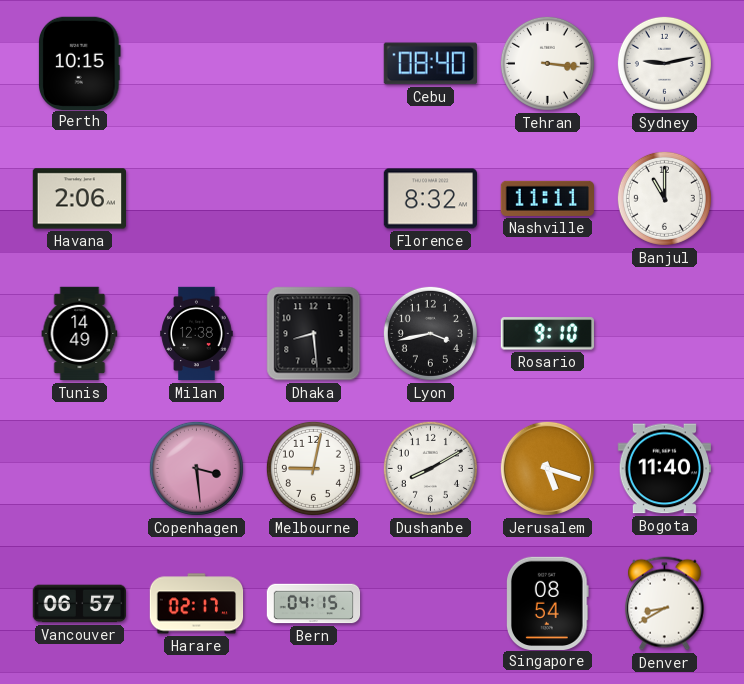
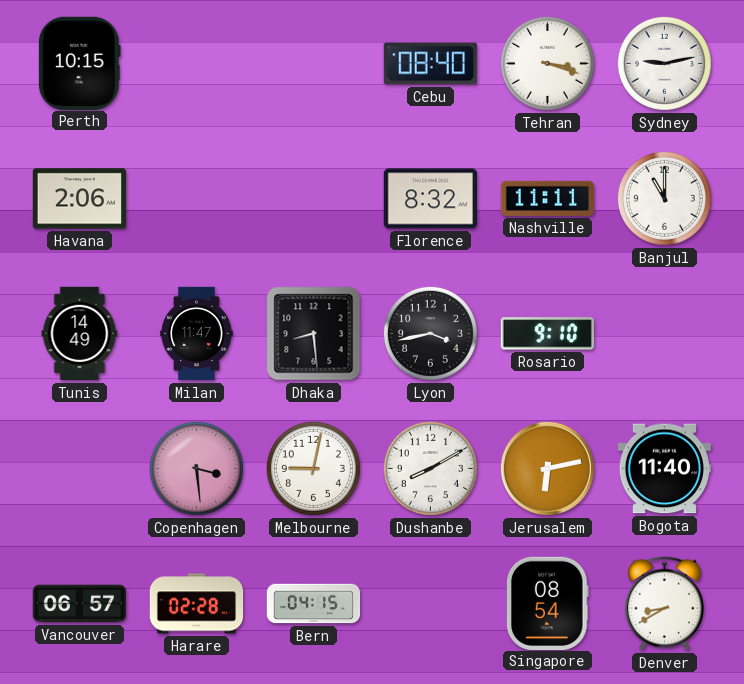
Tehran: 3:16 -> 3:18
Milan: 12:38 -> 11:47
Jerusalem: 5:18 -> 6:13
Harare: 02:17 -> 02:28
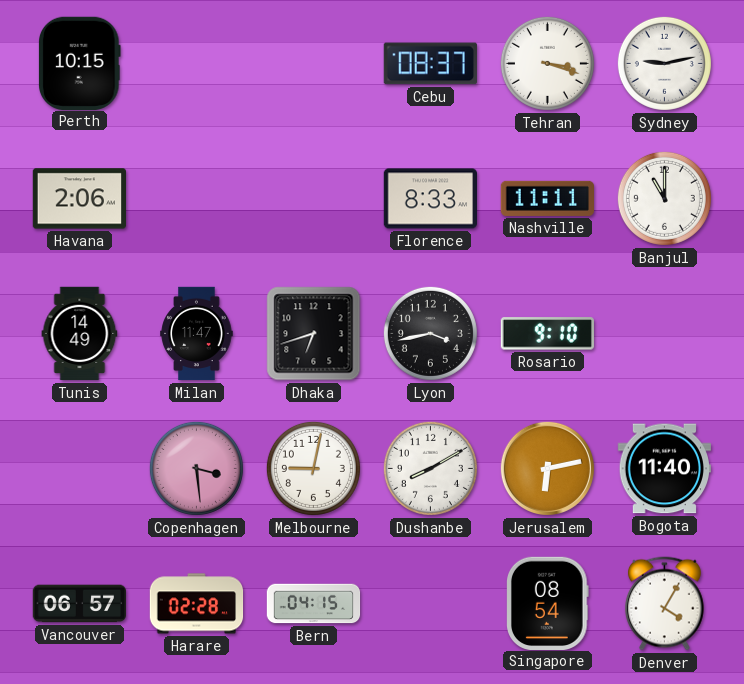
Cebu: 08:40 -> 08:37
Florence: 8:32 -> 8:33
Dhaka: 8:29 -> 6:42
Denver: 8:40 -> 4:05
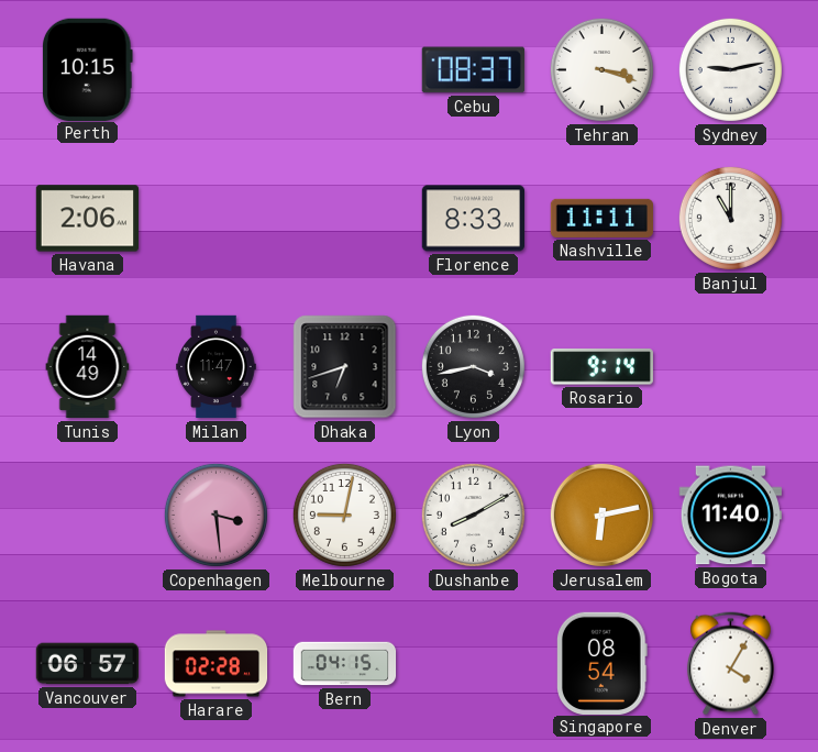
Rosario: 9:10 -> 9:14
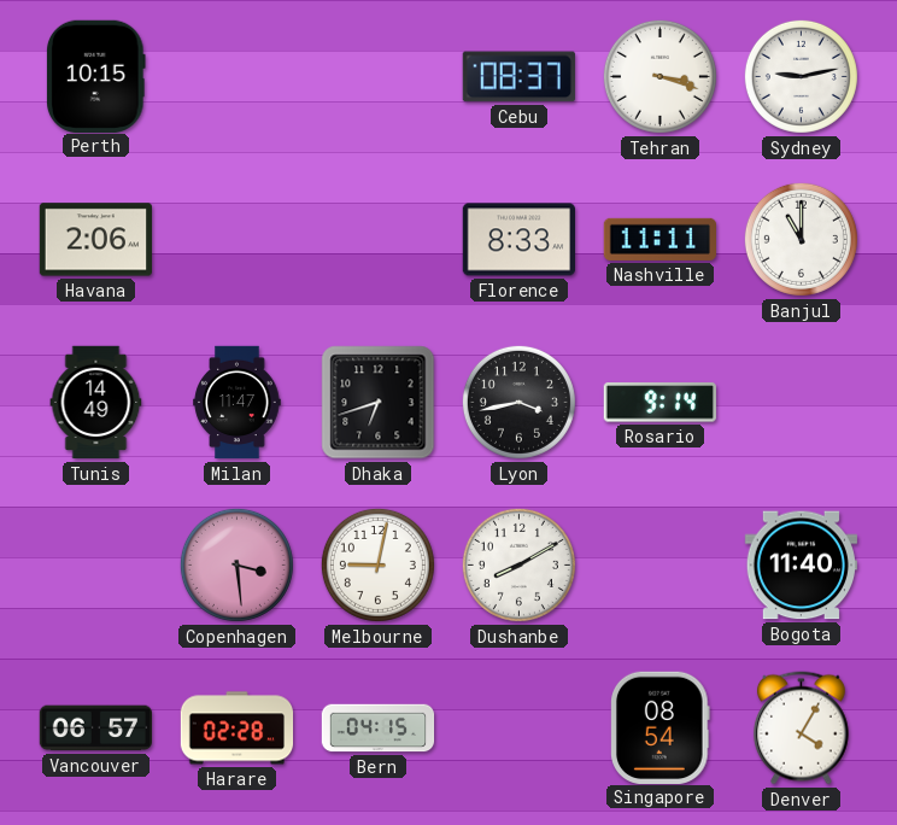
Jerusalem: 6:13 -> none
